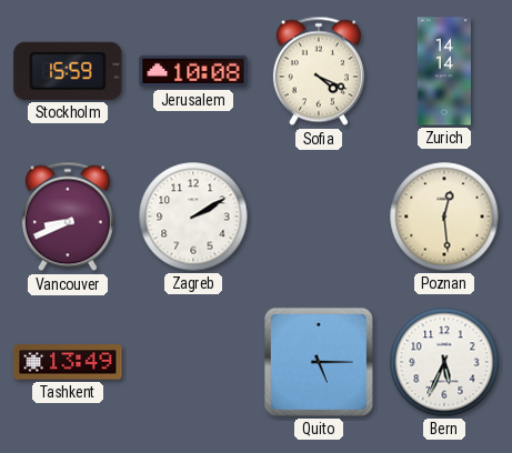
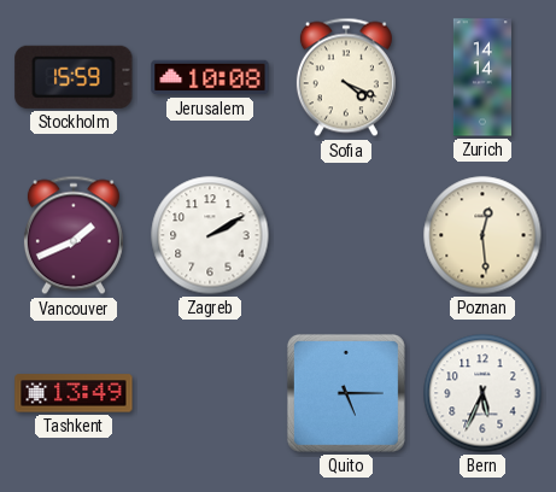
Vancouver: 8:41 -> 1:41
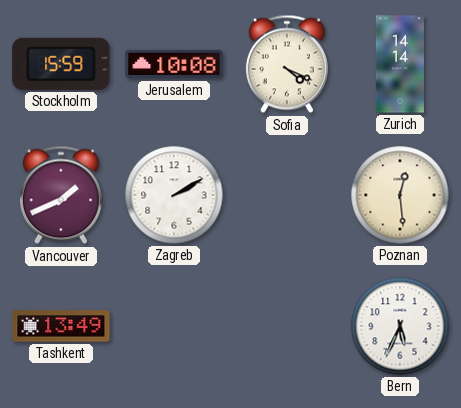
Quito: 5:15 -> none
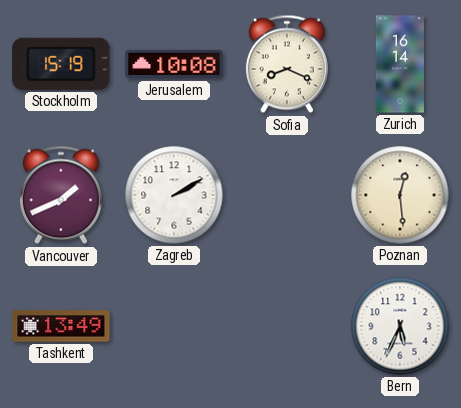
Stockholm: 15:59 -> 15:19
Sofia: 4:19 -> 8:19
Zurich: 14:14 -> 16:14
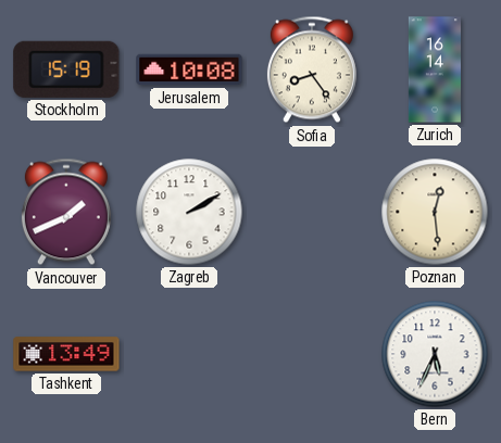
Sofia: 8:19 -> 8:24
